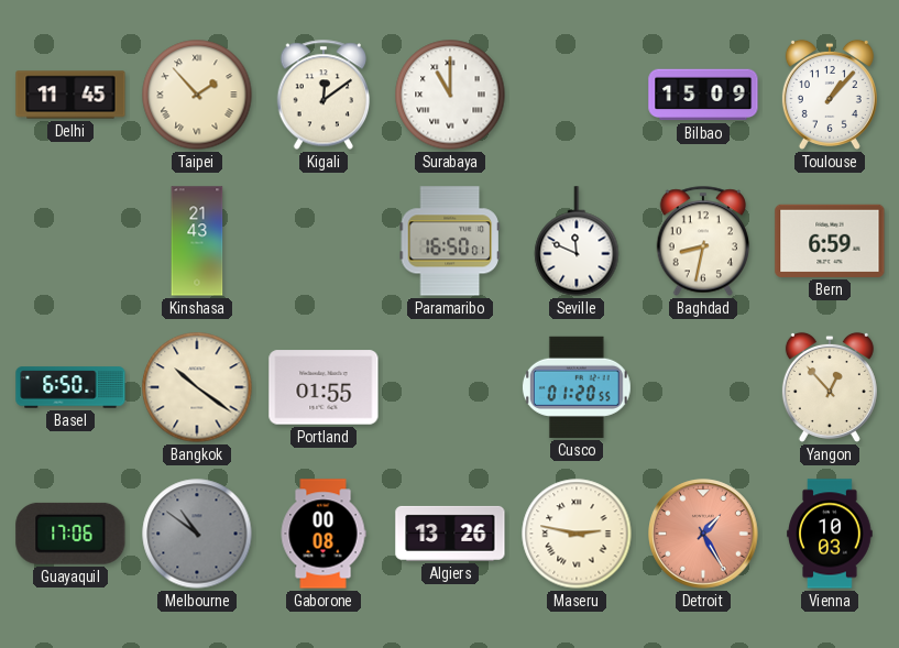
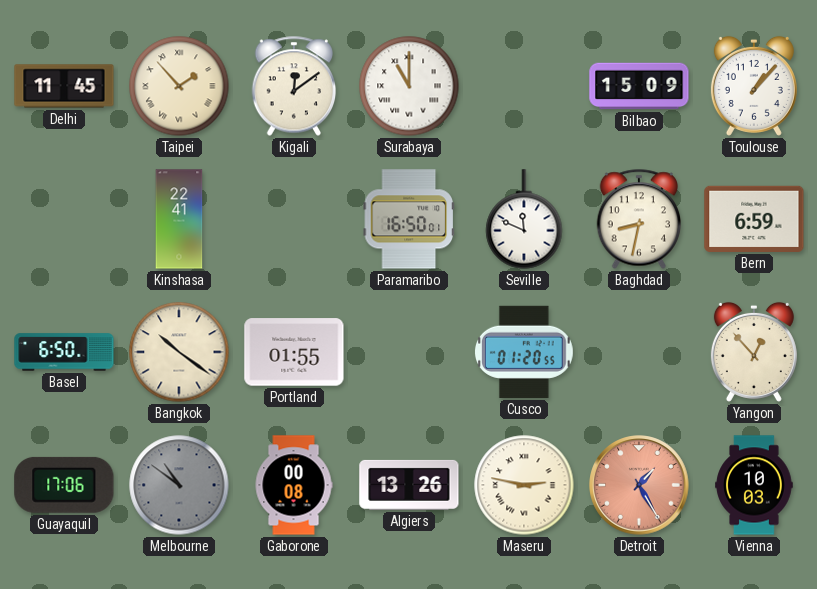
Kinshasa: 21:43 -> 22:41
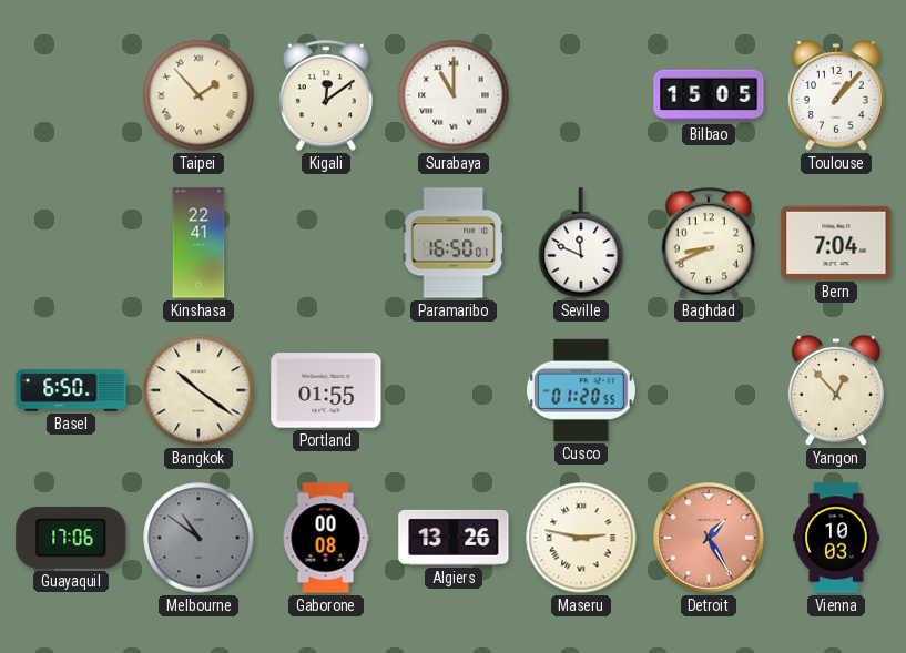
Delhi: 11:45 -> none
Bilbao: 15:09 -> 15:05
Baghdad: 8:32 -> 8:41
Bern: 6:59 -> 7:04
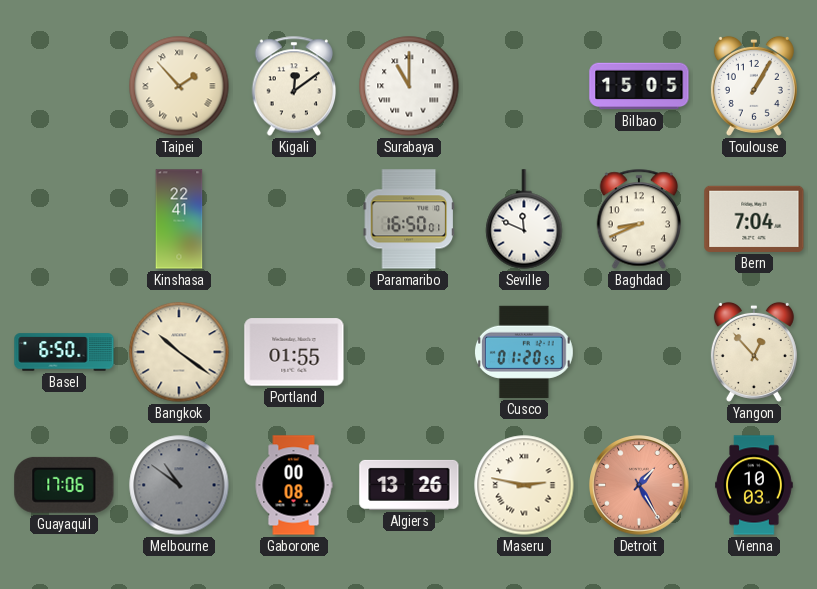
Toulouse: 1:07 -> 1:05
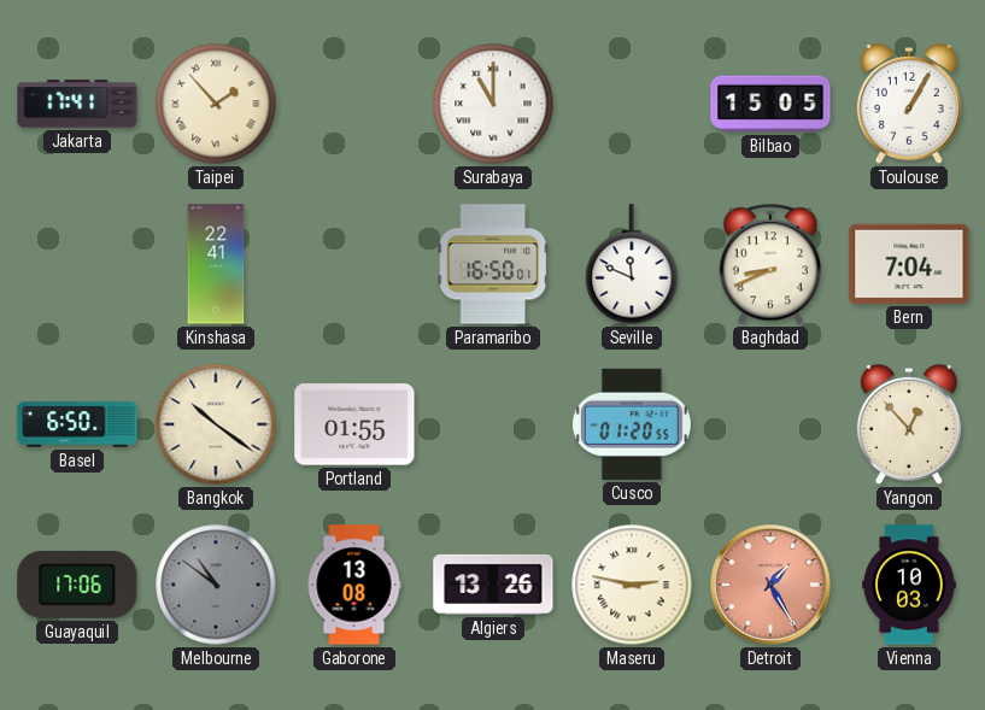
Jakarta: none -> 17:41
Kigali: 12:09 -> none
Gaborone: 00:08 -> 13:08
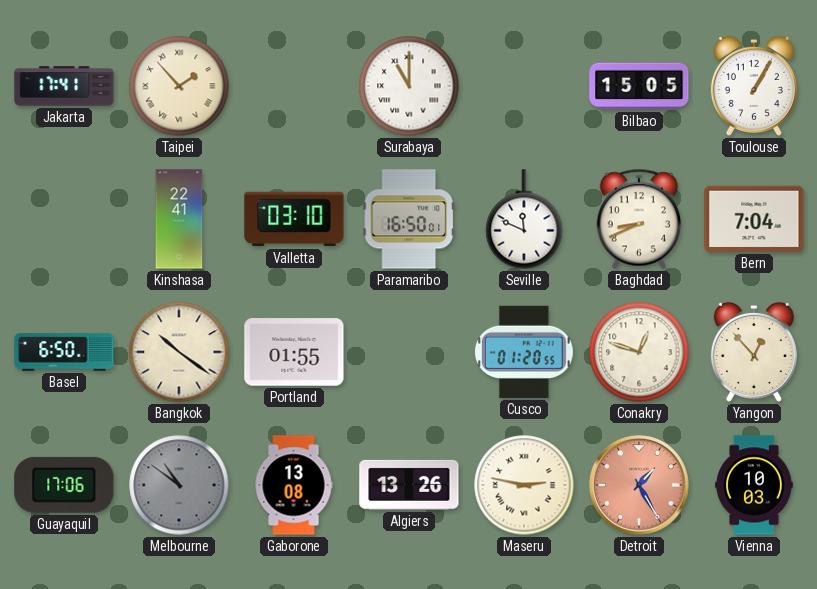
Valletta: none -> 03:10
Conakry: none -> 12:48
